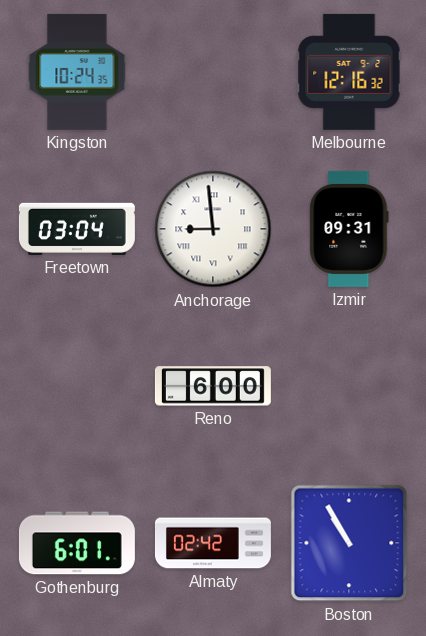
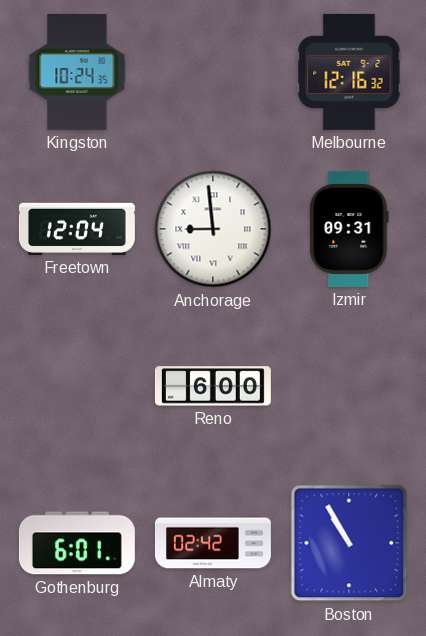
Freetown: 03:04 -> 12:04
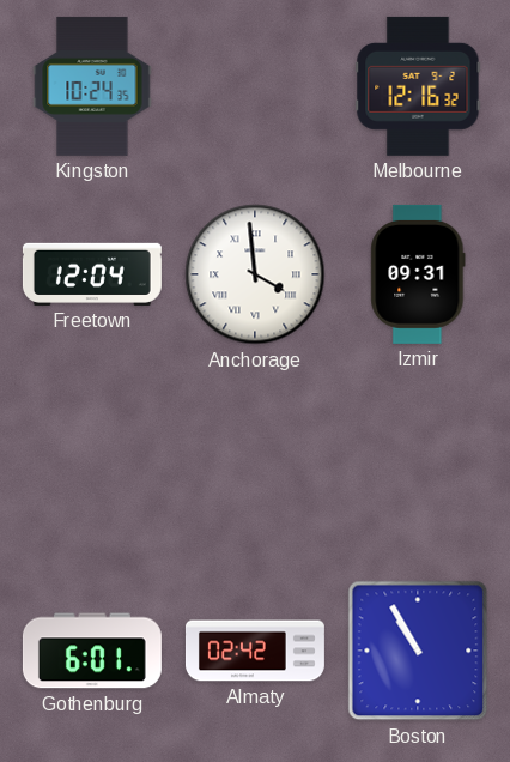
Anchorage: 8:59 -> 3:59
Reno: 6:00 -> none
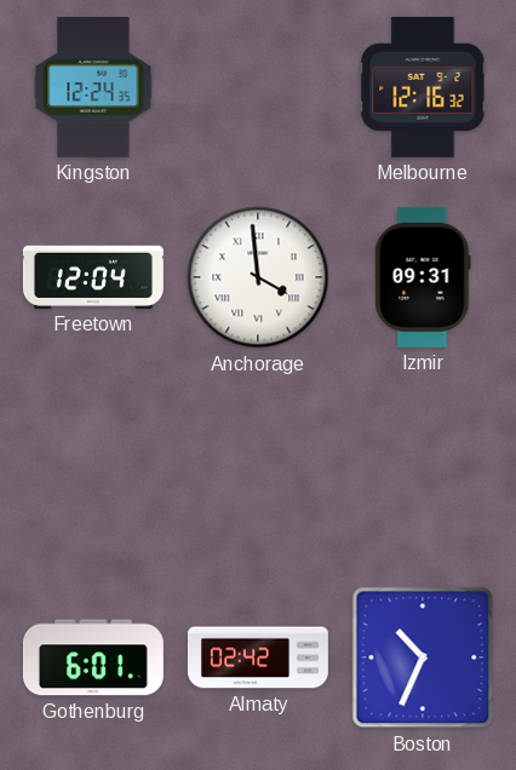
Kingston: 10:24 -> 12:24
Boston: 10:55 -> 10:34
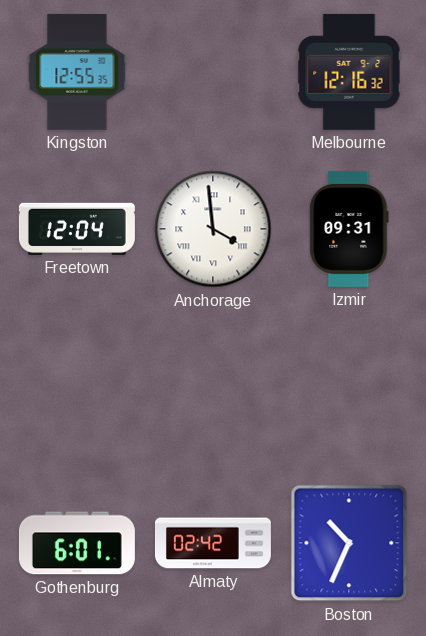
Kingston: 12:24 -> 12:55
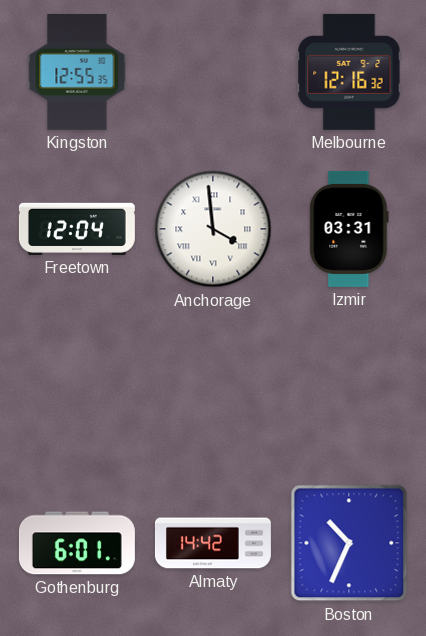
Izmir: 09:31 -> 03:31
Almaty: 02:42 -> 14:42
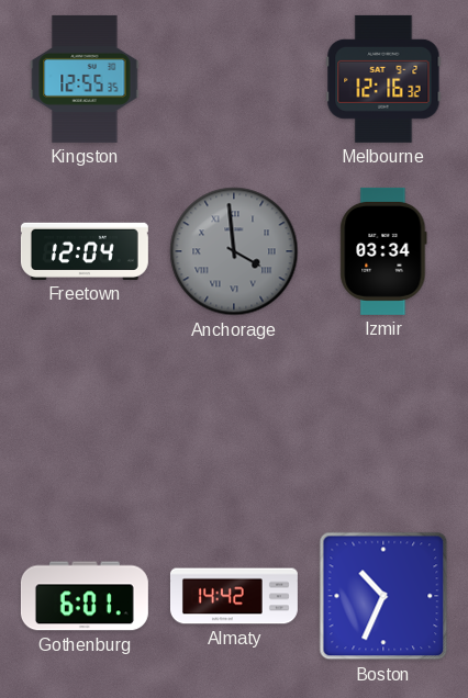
Anchorage dial: white -> grey
Izmir: 03:31 -> 03:34
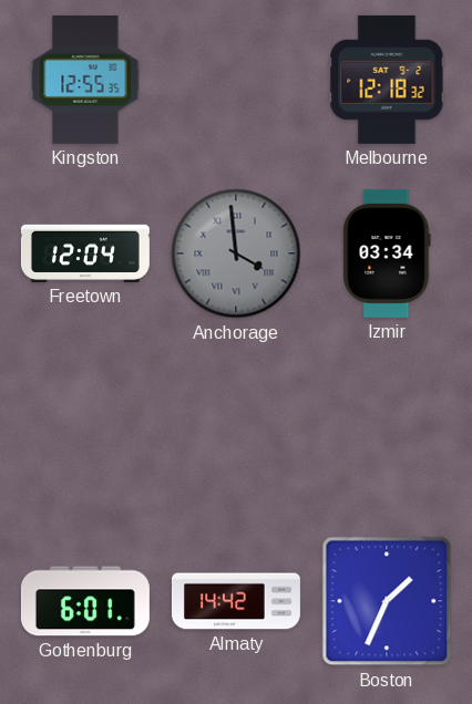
Melbourne: 12:16 -> 12:18
Boston: 10:34 -> 1:34
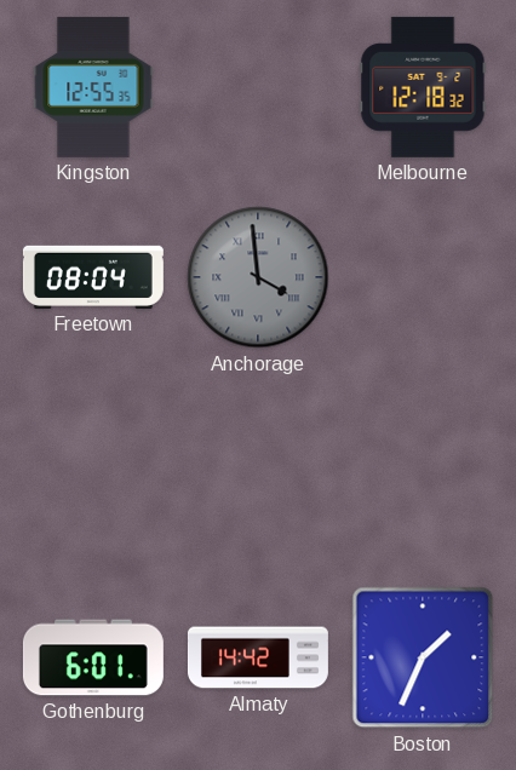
Freetown: 12:04 -> 08:04
Izmir: 03:34 -> none
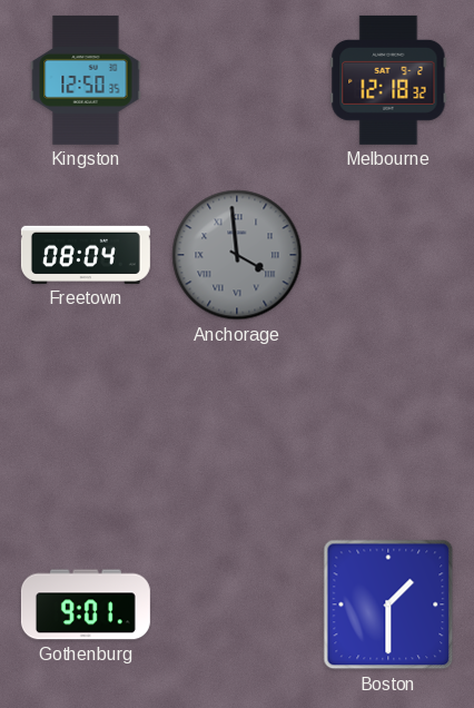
Kingston: 12:55 -> 12:50
Gothenburg: 6:01 -> 9:01
Almaty: 14:42 -> none
Boston: 1:34 -> 1:30
